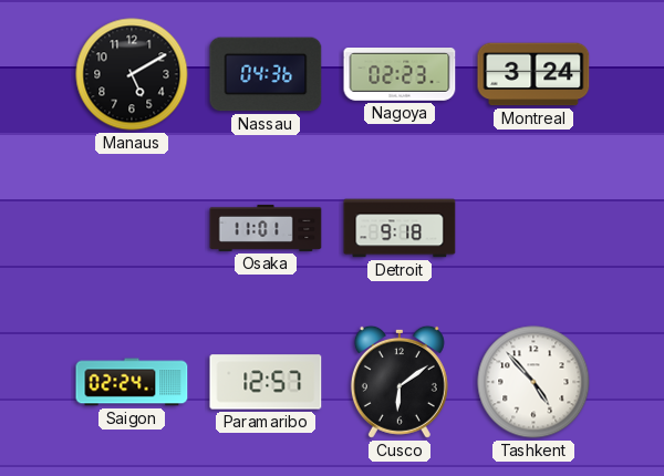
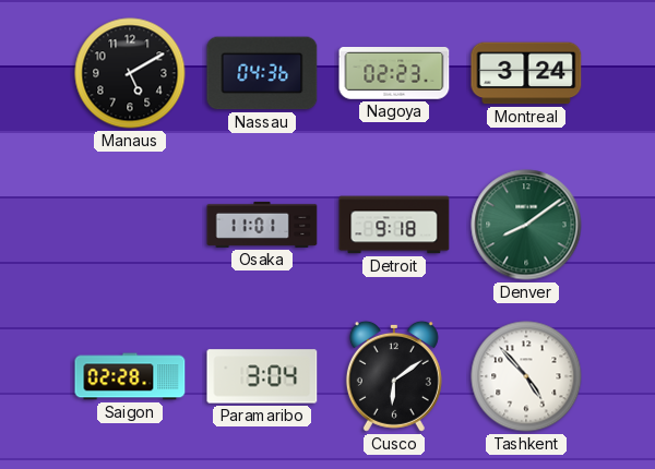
Denver: none -> 8:09
Saigon: 02:24 -> 02:28
Paramaribo: 12:57 -> 3:04
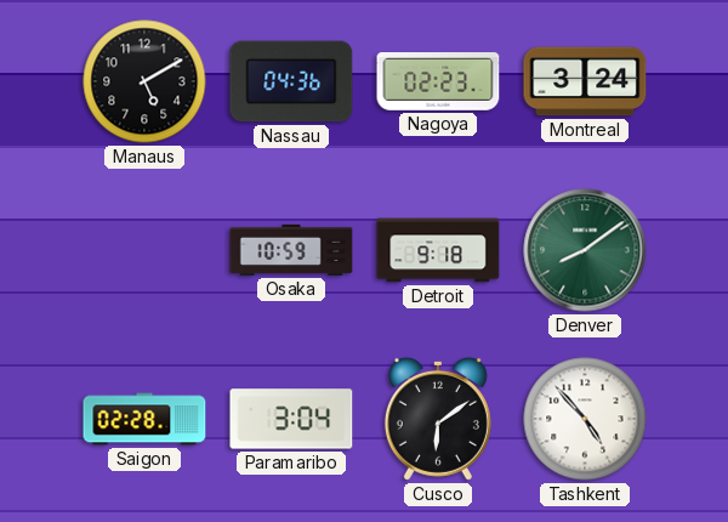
Osaka: 11:01 -> 10:59
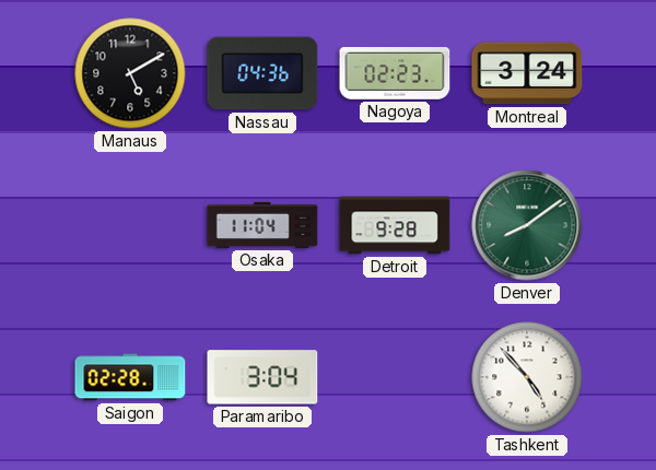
Osaka: 10:59 -> 11:04
Detroit: 9:18 -> 9:28
Cusco: 6:09 -> none
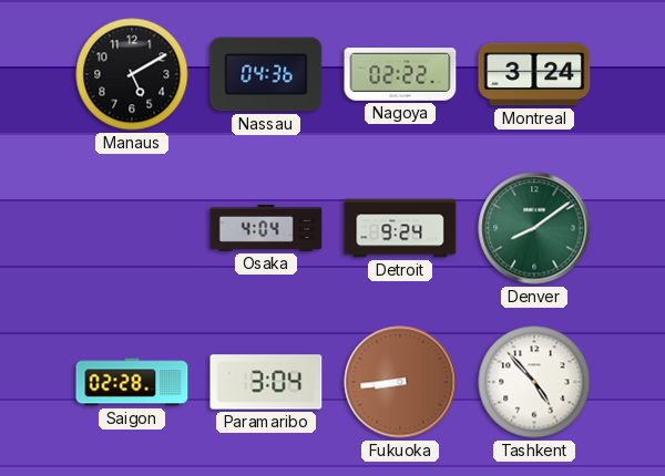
Nagoya: 02:23 -> 02:22
Osaka: 11:04 -> 4:04
Detroit: 9:28 -> 9:24
Fukuoka: none -> 8:44
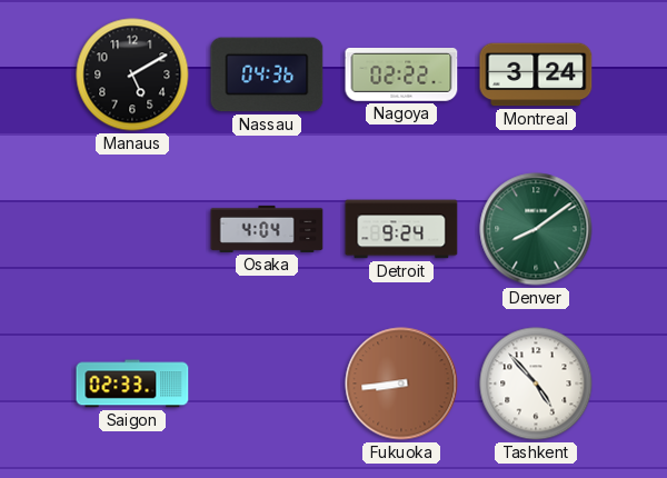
Saigon: 02:28 -> 02:33
Paramaribo: 3:04 -> none
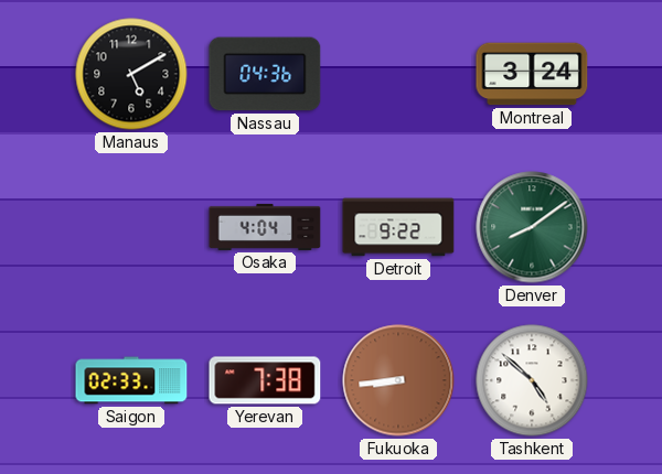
Nagoya: 02:22 -> none
Detroit: 9:24 -> 9:22
Yerevan: none -> 7:38
Tashkent: 4:53 -> 4:52
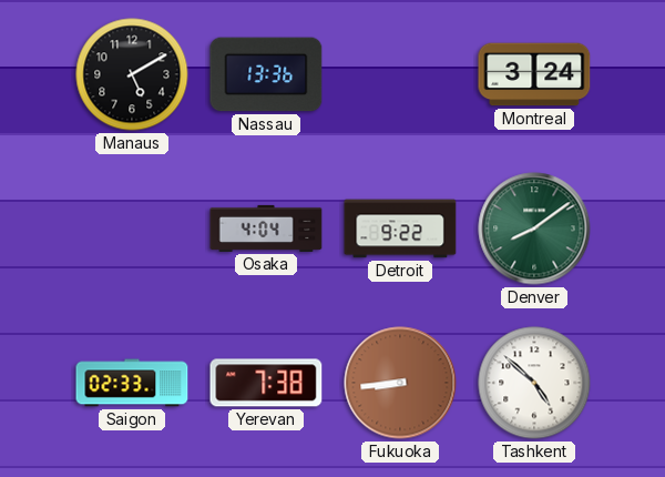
Nassau: 04:36 -> 13:36
